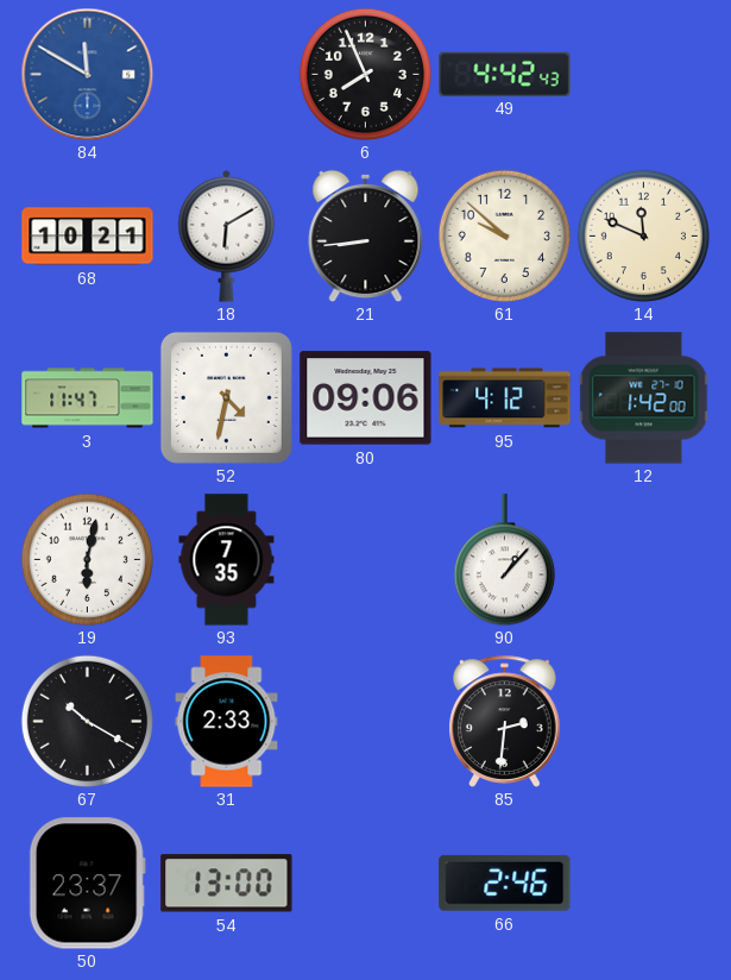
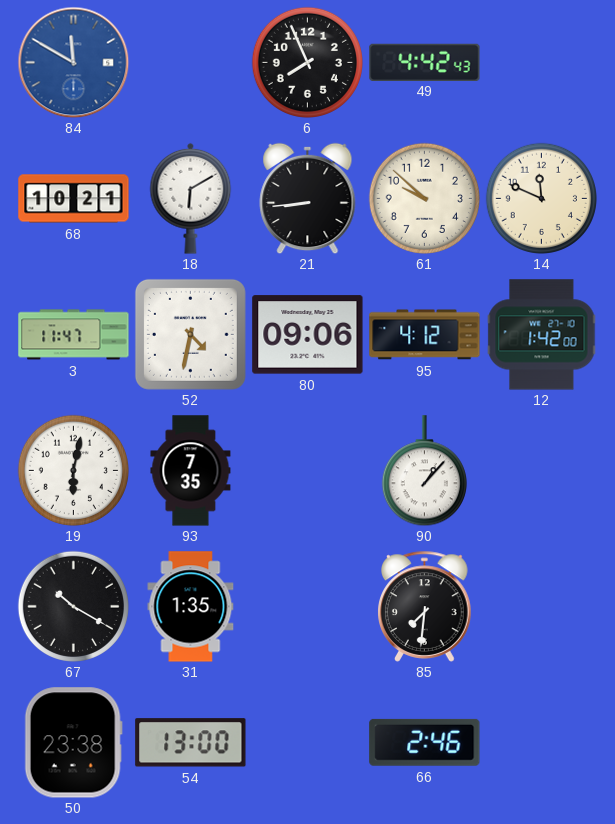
31: 2:33 -> 1:35
85: 2:31 -> 7:31
50: 23:37 -> 23:38
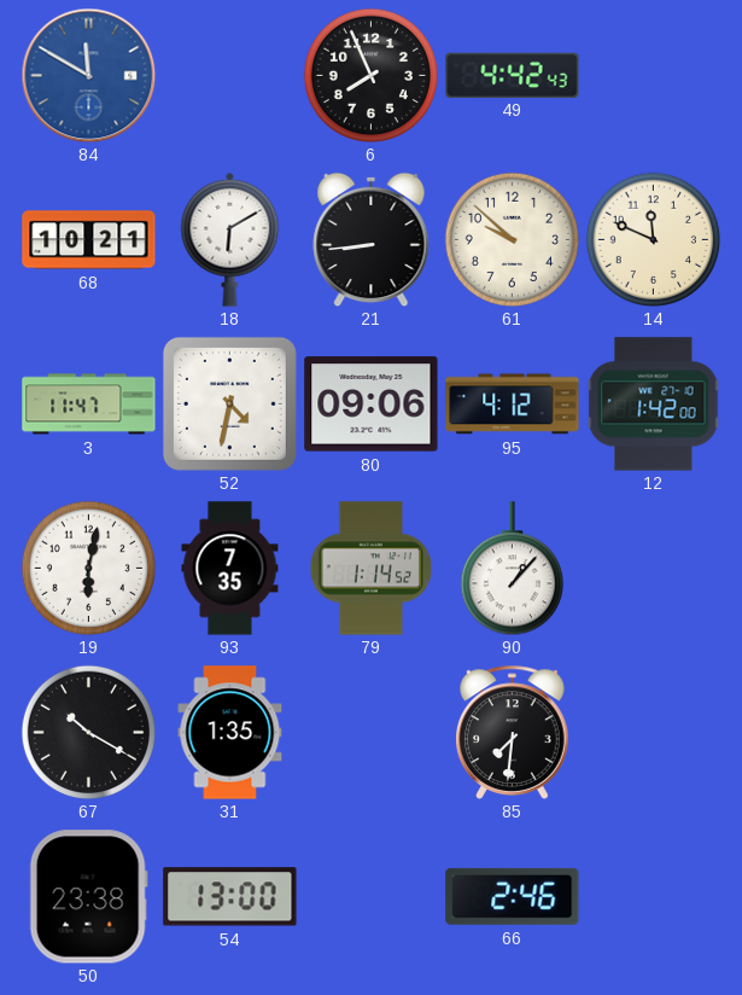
79: none -> 1:14
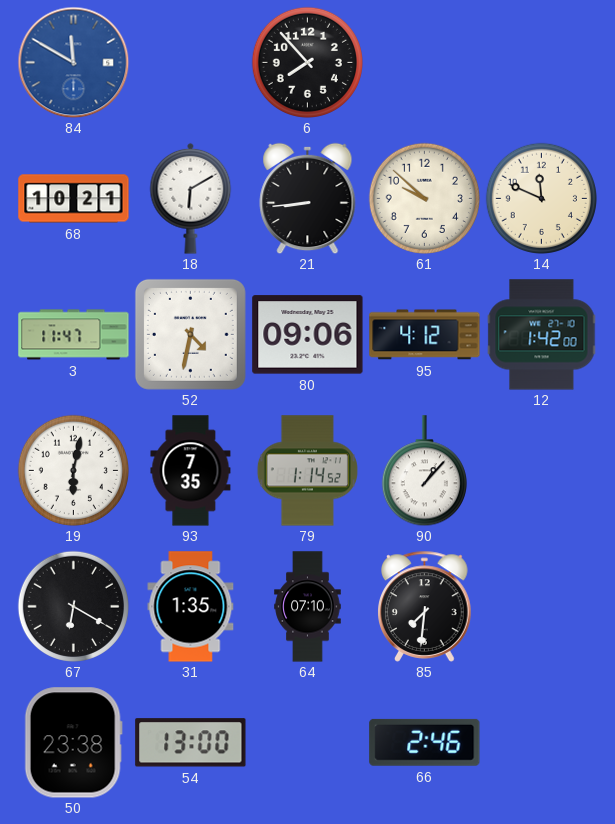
6: 7:56 -> 7:53
49: 4:42 -> none
67: 10:20 -> 6:20
64: none -> 07:10
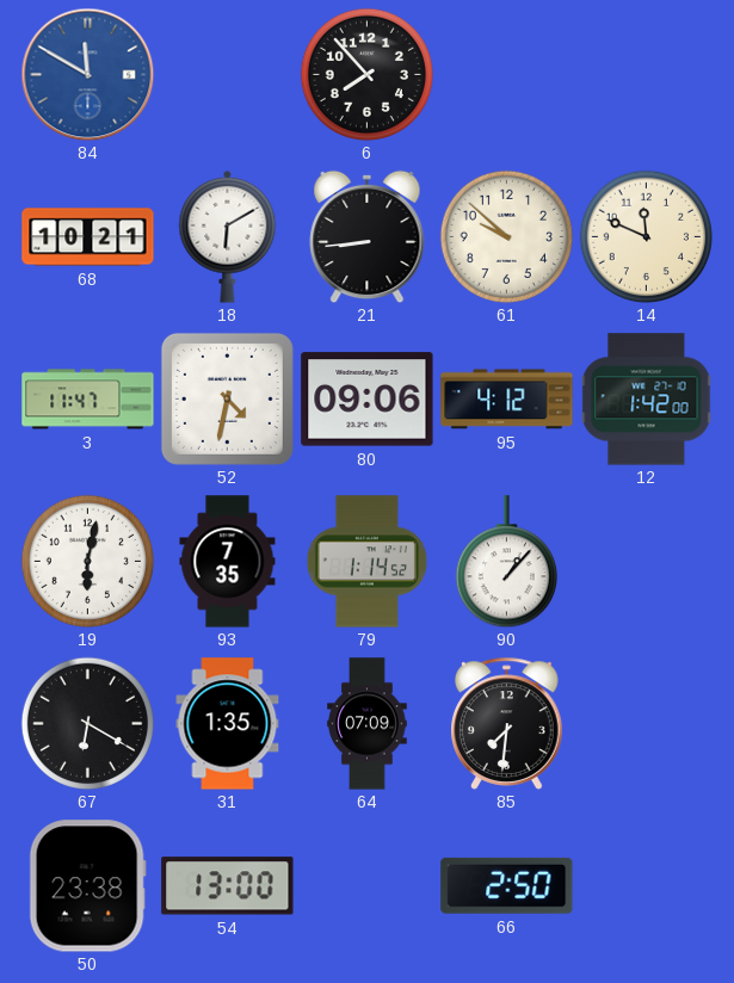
64: 07:10 -> 07:09
66: 2:46 -> 2:50
